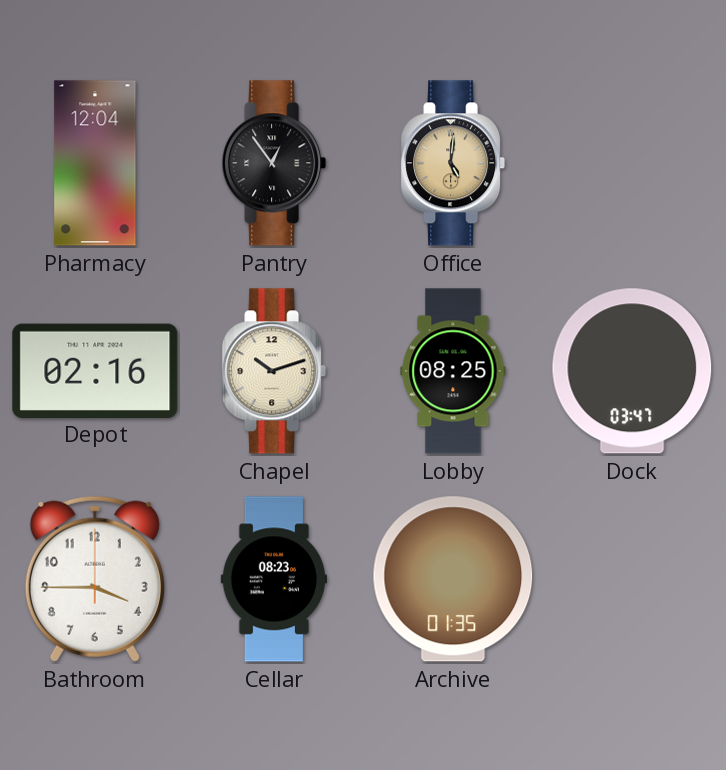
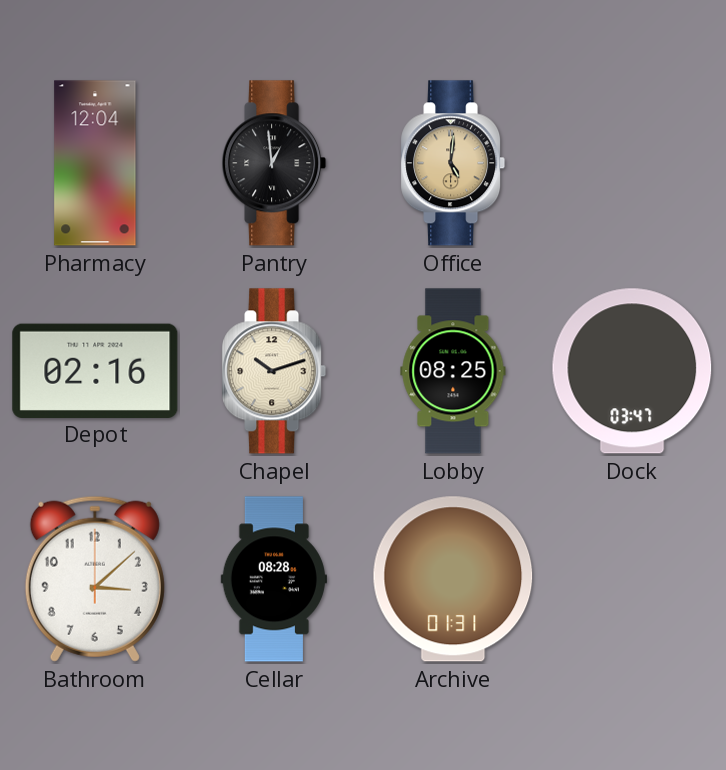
Pantry: 12:54 -> 12:59
Bathroom: 3:45 -> 3:08
Cellar: 08:23 -> 08:28
Archive: 01:35 -> 01:31
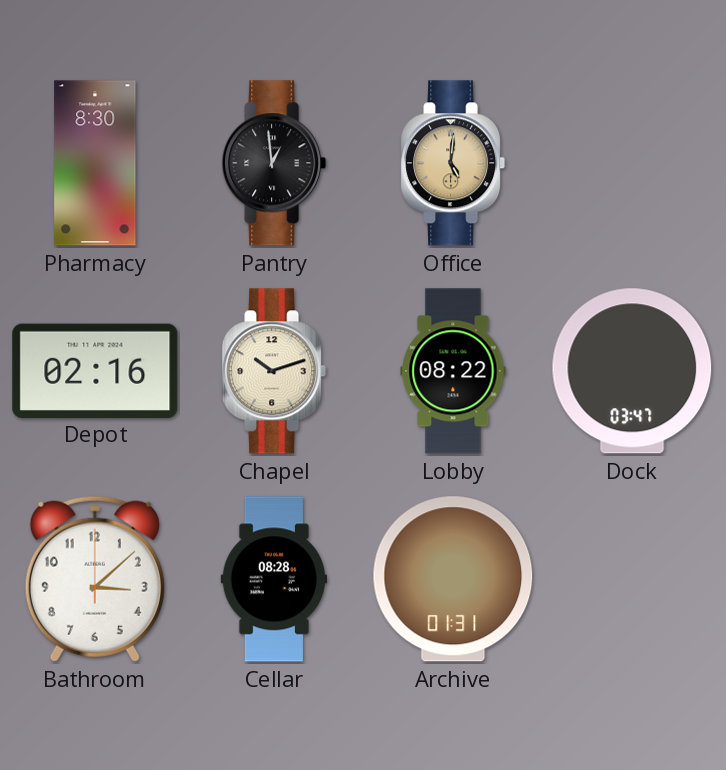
Pharmacy: 12:04 -> 8:30
Lobby: 08:25 -> 08:22
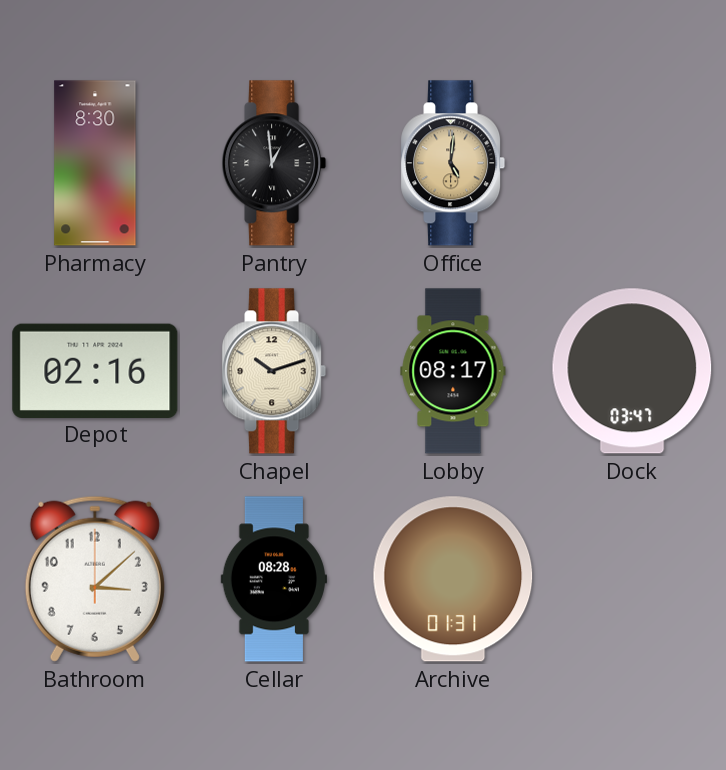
Lobby: 08:22 -> 08:17
